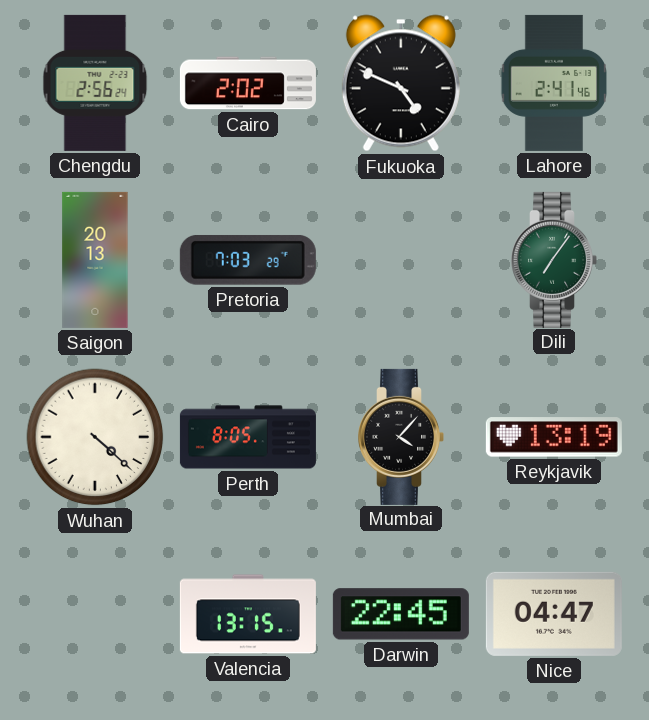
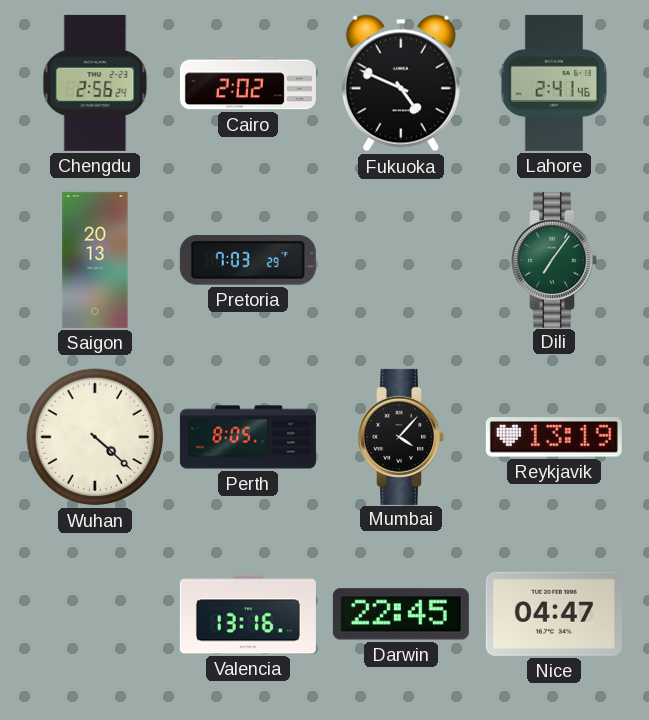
Valencia: 13:15 -> 13:16
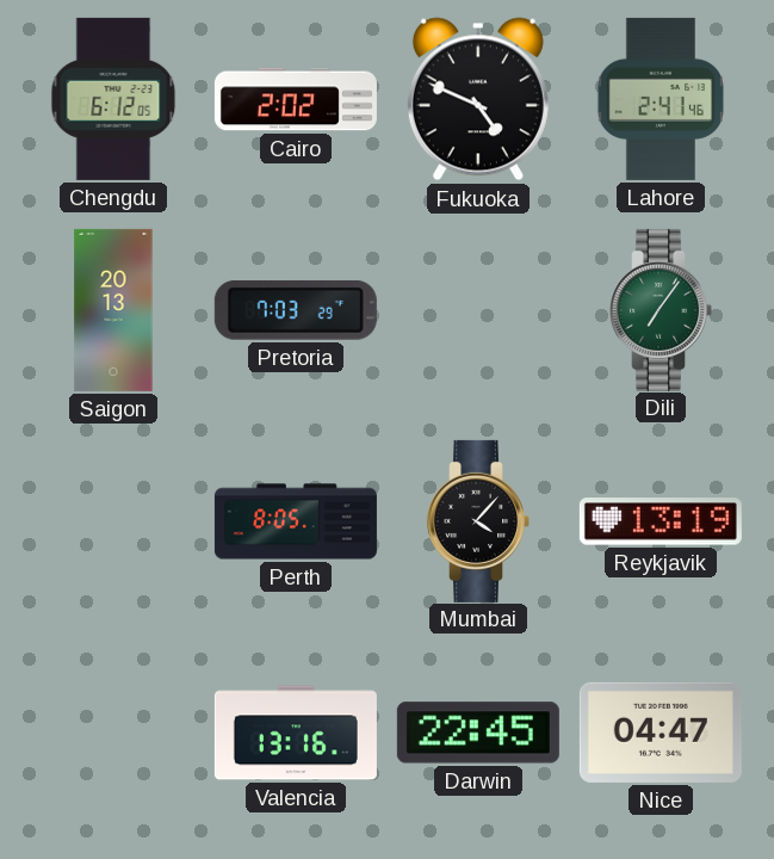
Chengdu: 2:56 -> 6:12
Wuhan: 4:22 -> none
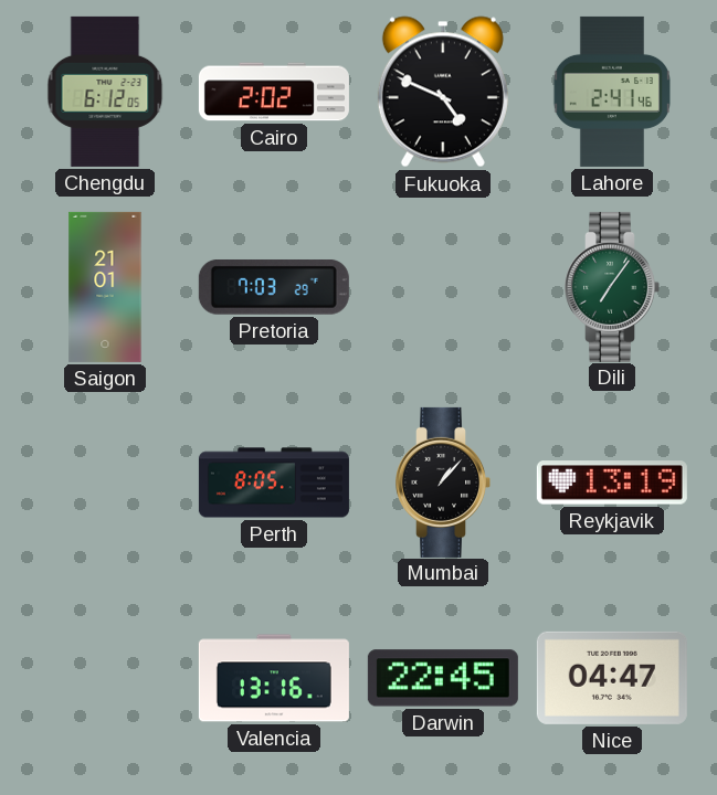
Saigon: 20:13 -> 21:01
Mumbai: 4:07 -> 1:07
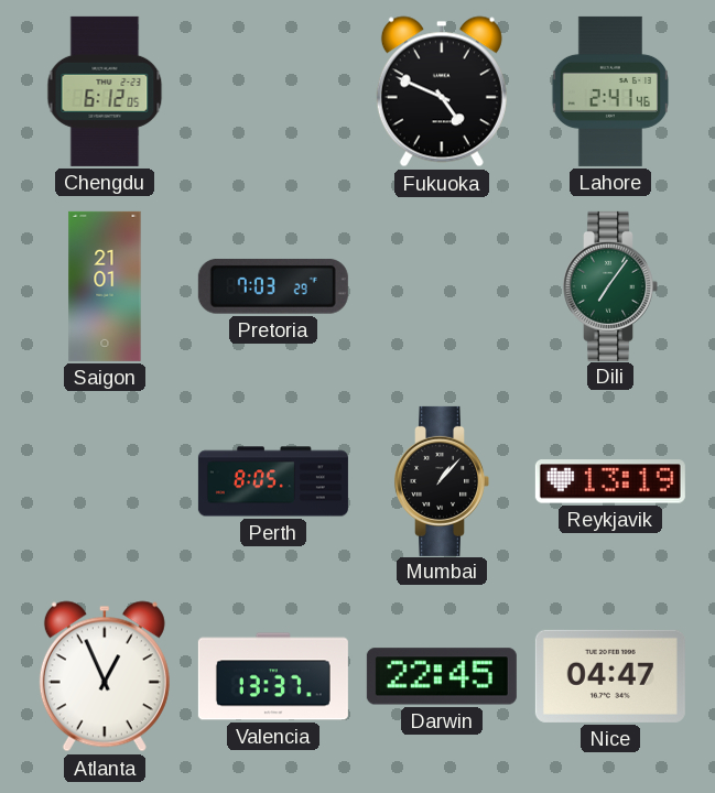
Cairo: 2:02 -> none
Atlanta: none -> 12:56
Valencia: 13:16 -> 13:37
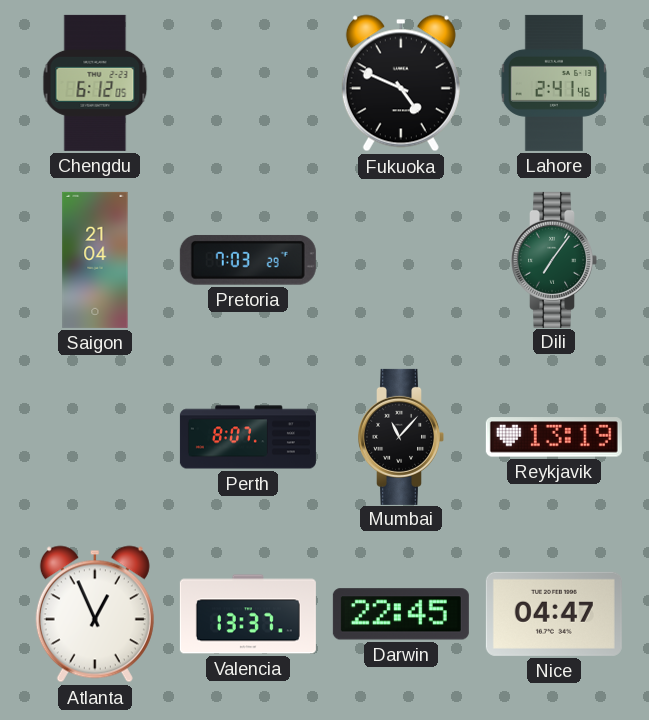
Saigon: 21:01 -> 21:04
Perth: 8:05 -> 8:07
Mumbai: 1:07 -> 11:07
